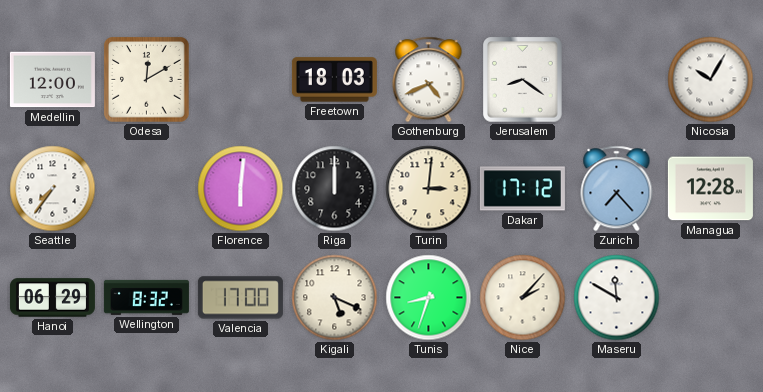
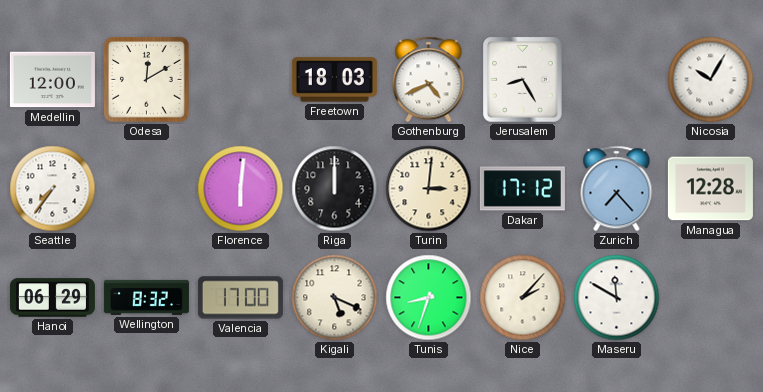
Jerusalem: 8:21 -> 8:25
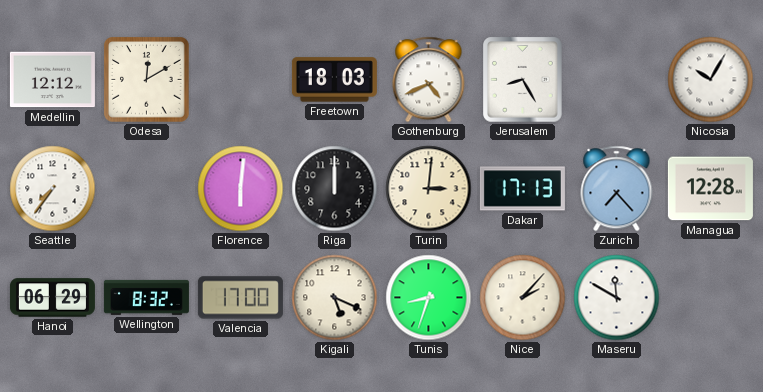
Medellin: 12:00 -> 12:12
Dakar: 17:12 -> 17:13
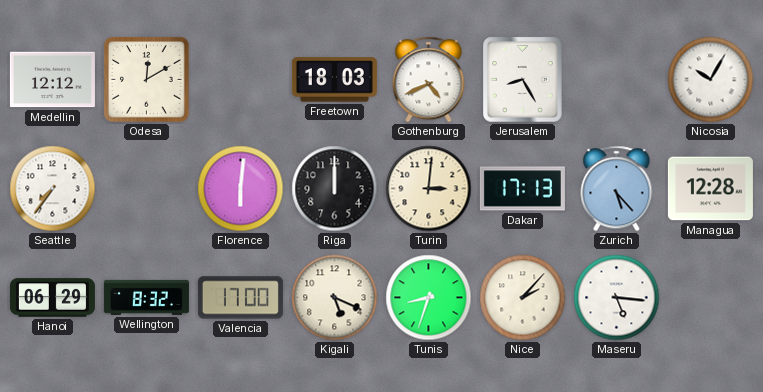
Zurich: 7:23 -> 5:23
Maseru: 11:50 -> 5:16
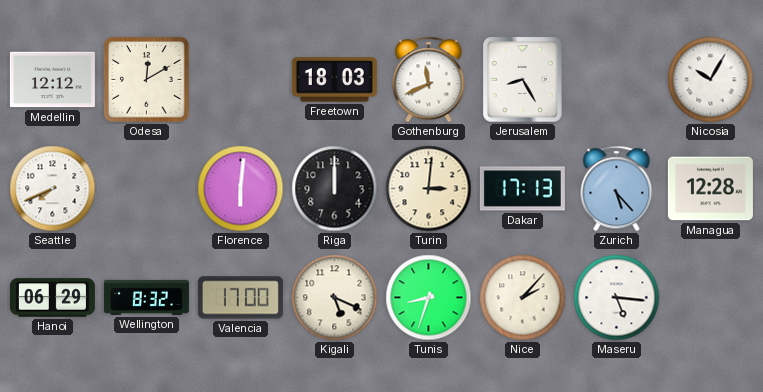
Gothenburg: 4:41 -> 11:41
Seattle: 7:36 -> 7:41
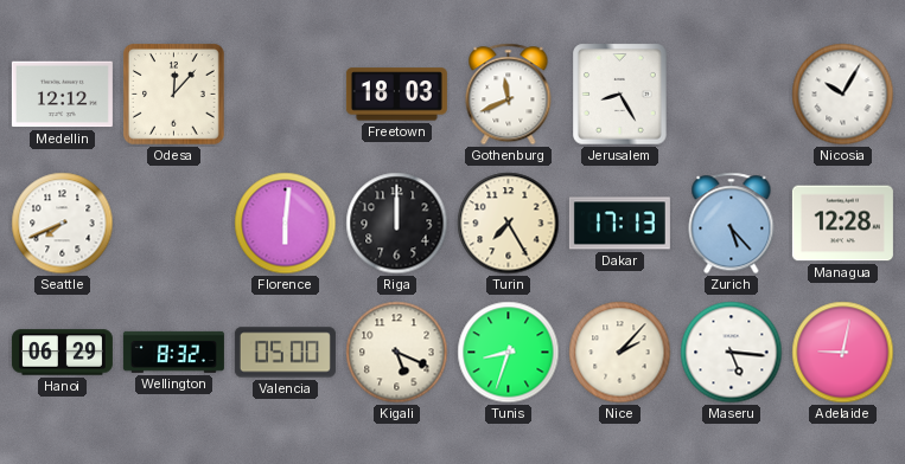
Odesa: 12:10 -> 12:07
Turin: 3:01 -> 7:25
Valencia: 17:00 -> 05:00
Adelaide: none -> 9:02
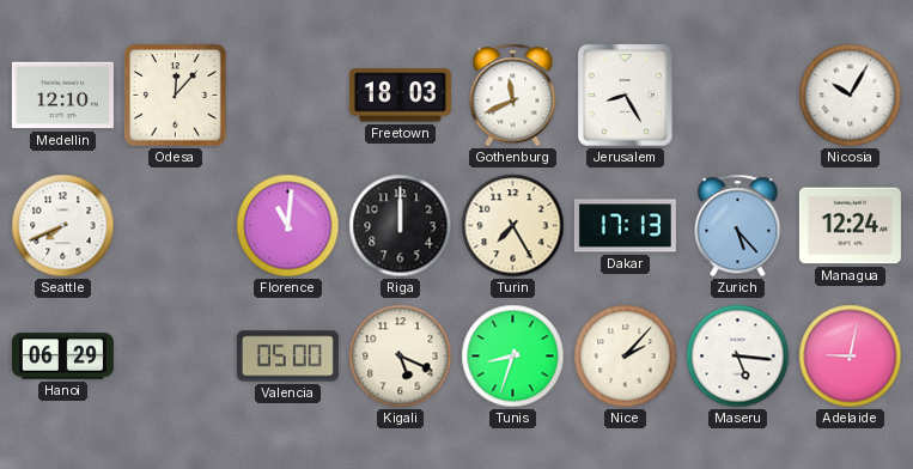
Medellin: 12:12 -> 12:10
Florence: 6:01 -> 11:01
Managua: 12:28 -> 12:24
Wellington: 8:32 -> none
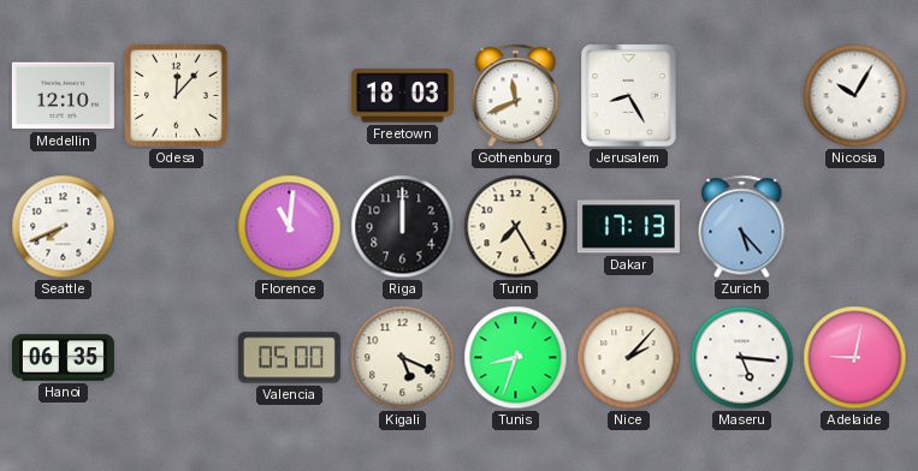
Managua: 12:24 -> none
Hanoi: 06:29 -> 06:35
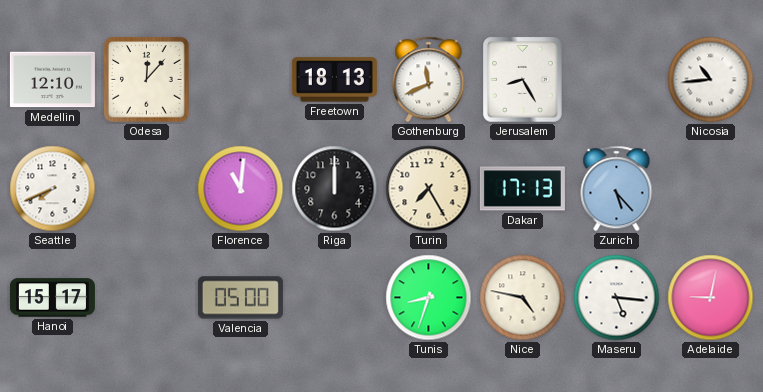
Freetown: 18:03 -> 18:13
Nicosia: 10:05 -> 10:44
Hanoi: 06:35 -> 15:17
Kigali: 5:19 -> none
Nice: 2:07 -> 4:47
